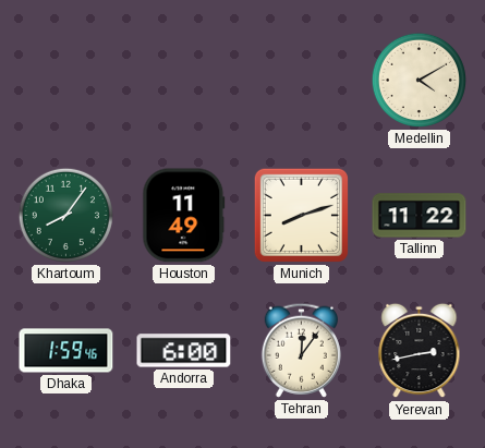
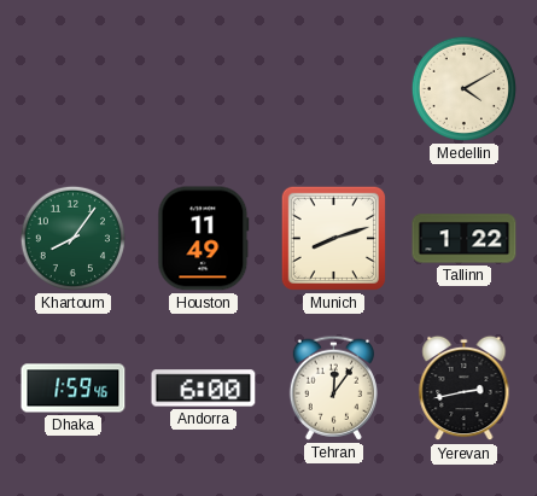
Tallinn: 11:22 -> 1:22
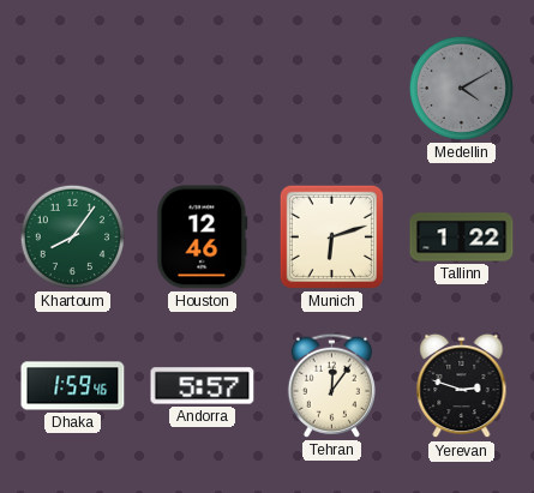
Medellin dial: cream -> grey
Houston: 11:49 -> 12:46
Munich: 8:12 -> 6:12
Andorra: 6:00 -> 5:57
Yerevan: 2:43 -> 2:48
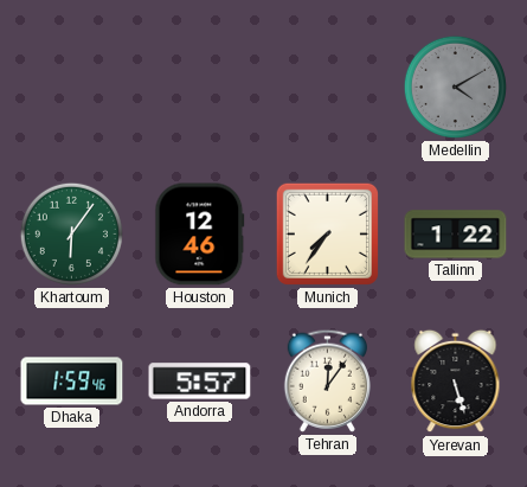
Khartoum: 8:06 -> 6:06
Munich: 6:12 -> 7:36
Yerevan: 2:48 -> 5:27
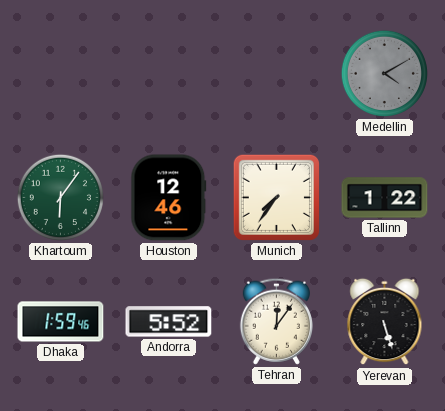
Andorra: 5:57 -> 5:52
